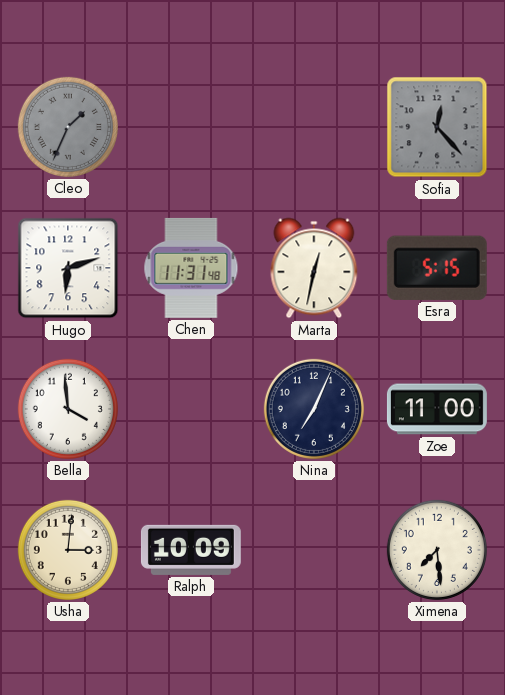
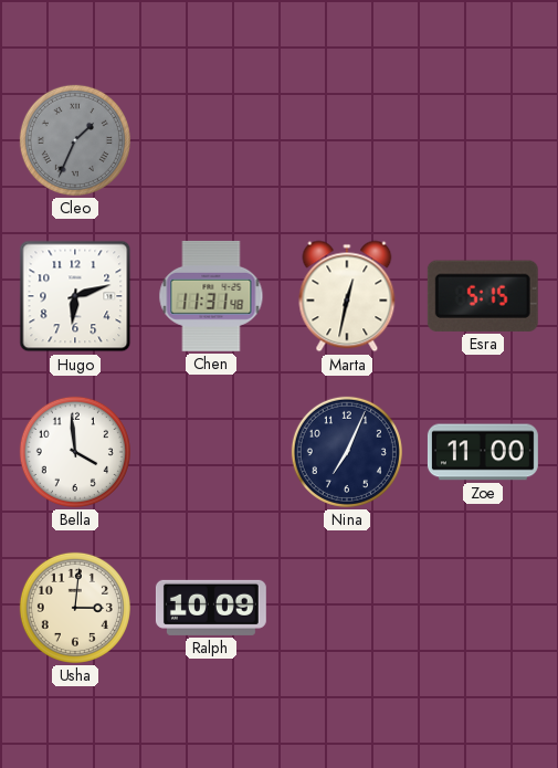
Sofia: 12:23 -> none
Ximena: 7:29 -> none
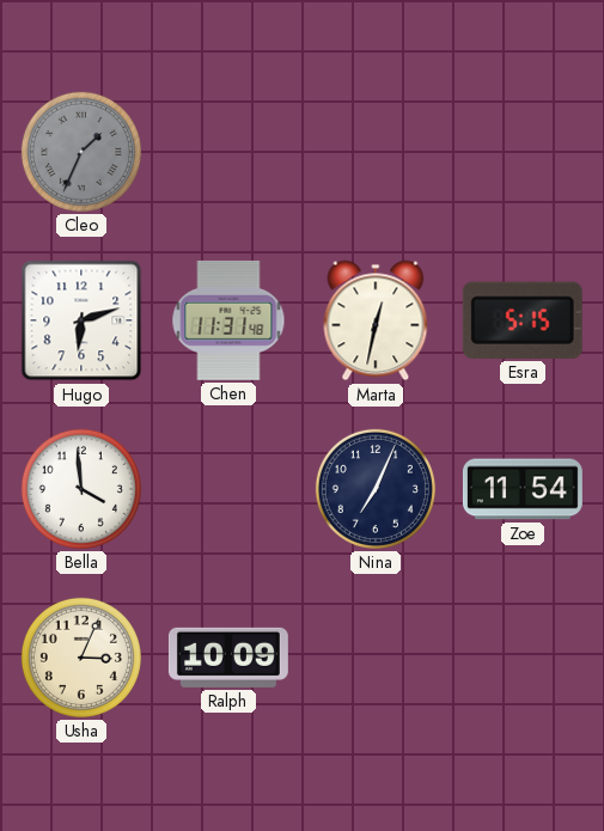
Zoe: 11:00 -> 11:54
Usha: 3:01 -> 3:04
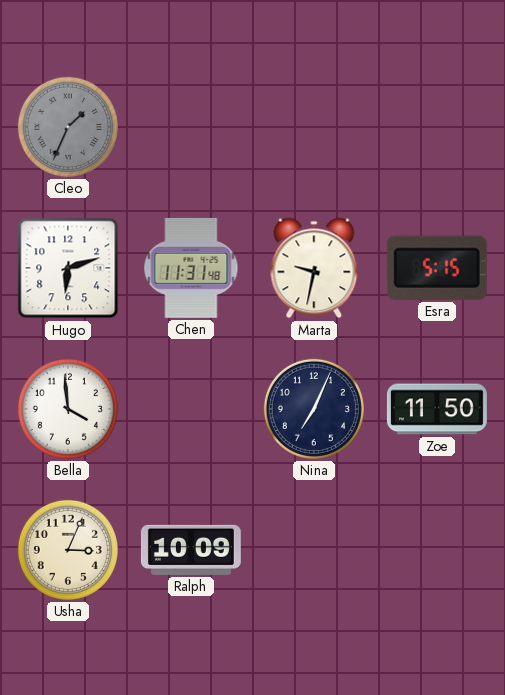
Marta: 12:32 -> 9:32
Zoe: 11:54 -> 11:50
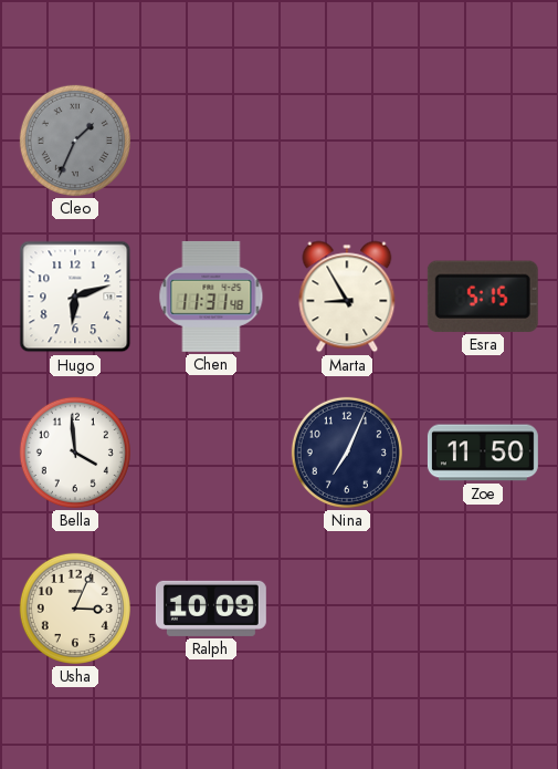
Marta: 9:32 -> 8:55
